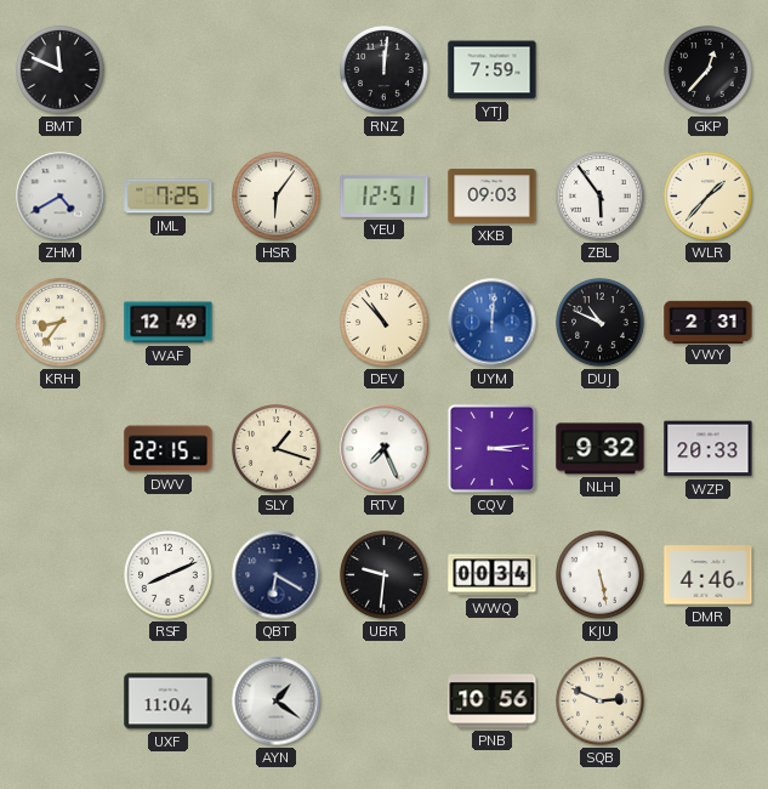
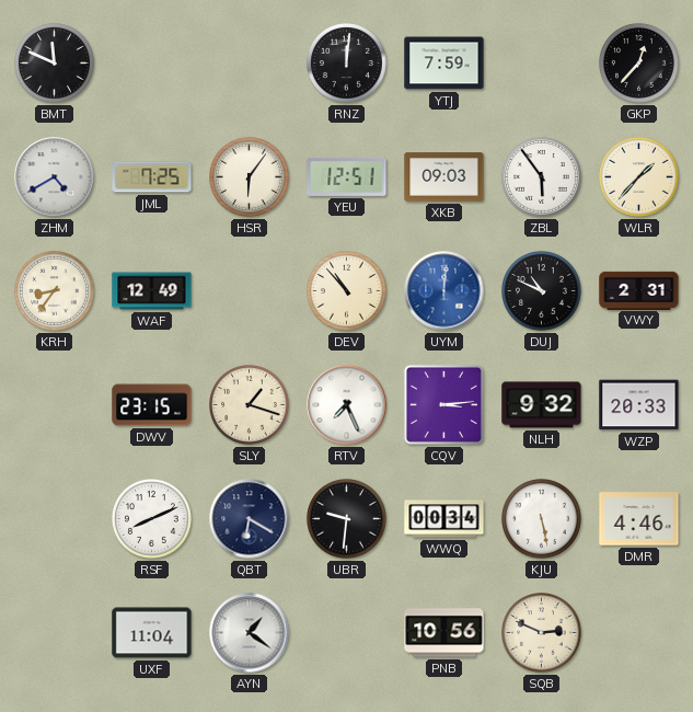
DWV: 22:15 -> 23:15
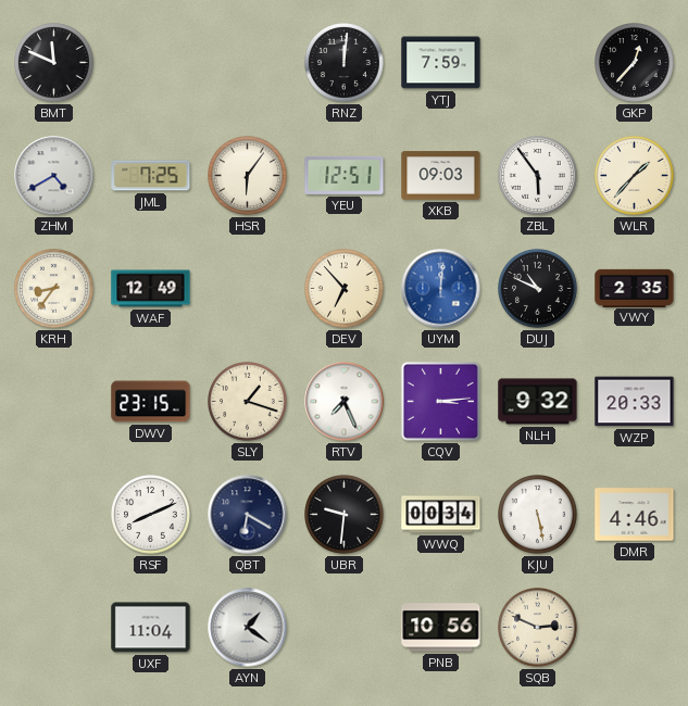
DEV: 10:53 -> 6:53
VWY: 2:31 -> 2:35
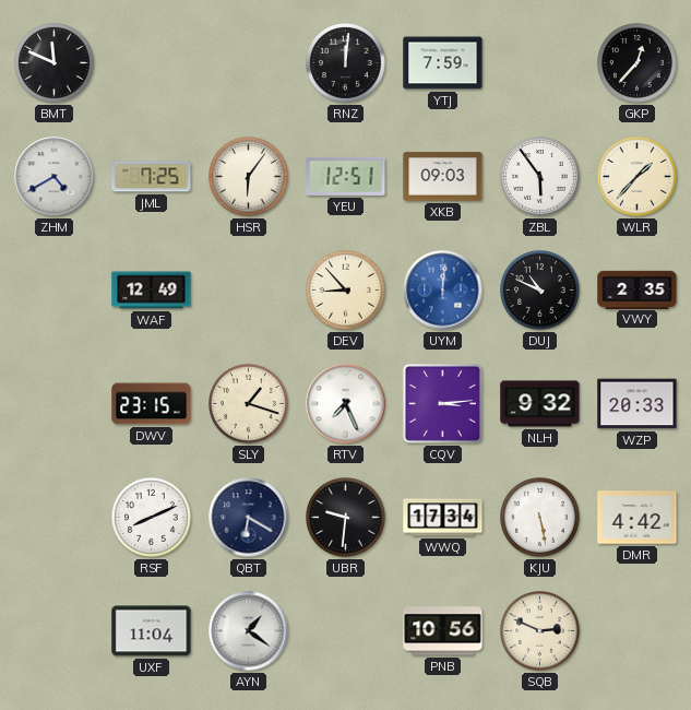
KRH: 8:36 -> none
DEV: 6:53 -> 8:53
WWQ: 00:34 -> 17:34
DMR: 4:46 -> 4:42
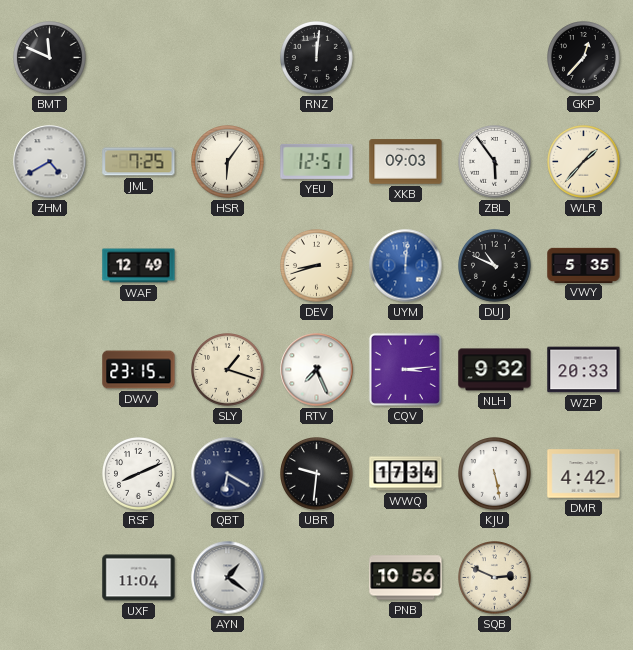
YTJ: 7:59 -> none
DEV: 8:53 -> 8:42
VWY: 2:35 -> 5:35
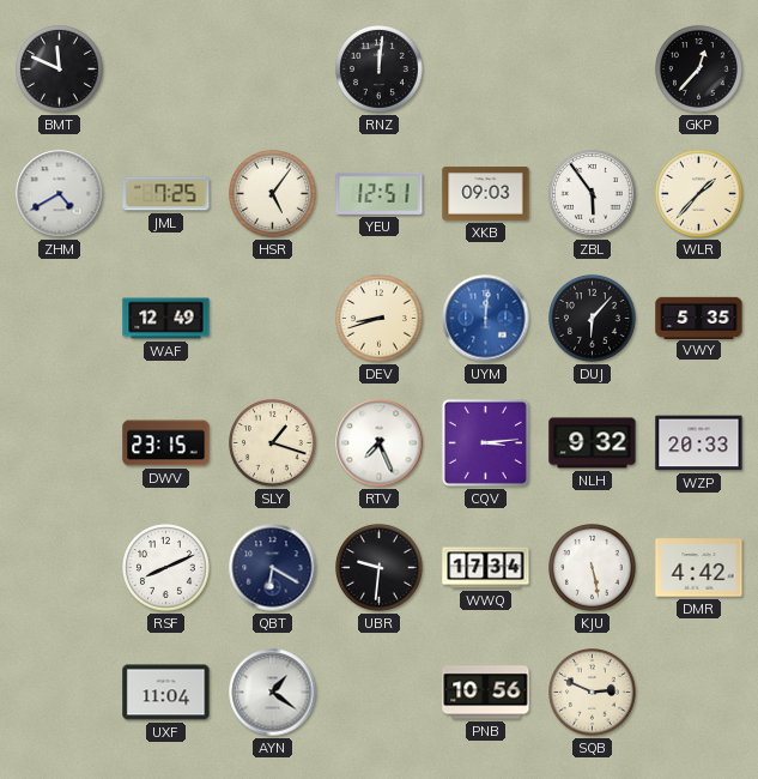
HSR: 6:06 -> 5:06
DUJ: 10:49 -> 6:07
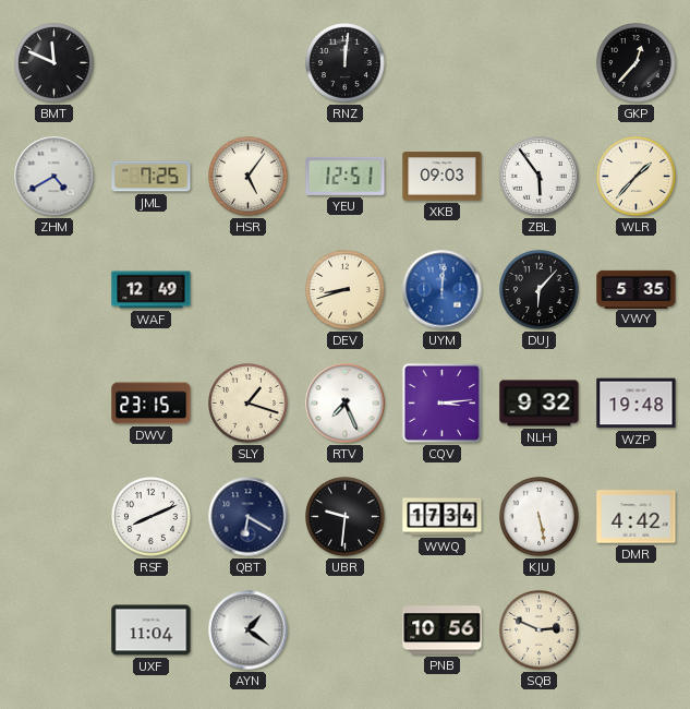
WZP: 20:33 -> 19:48
